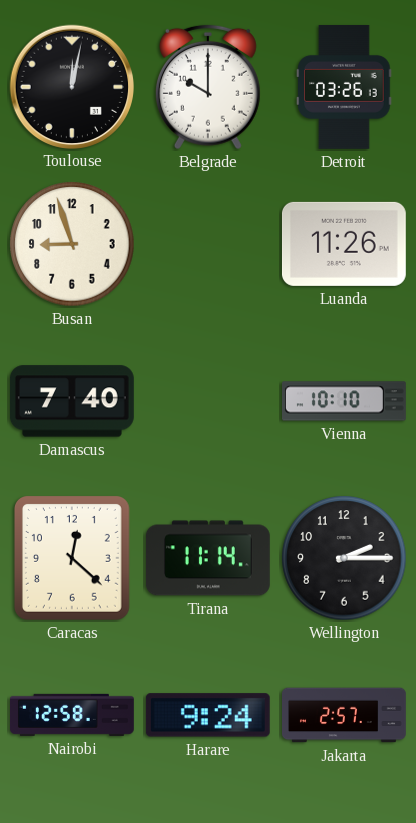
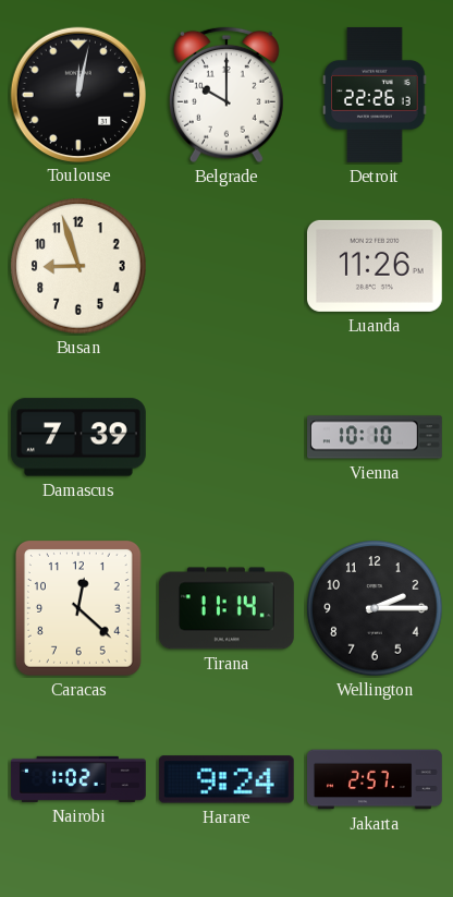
Detroit: 03:26 -> 22:26
Damascus: 7:40 -> 7:39
Nairobi: 12:58 -> 1:02
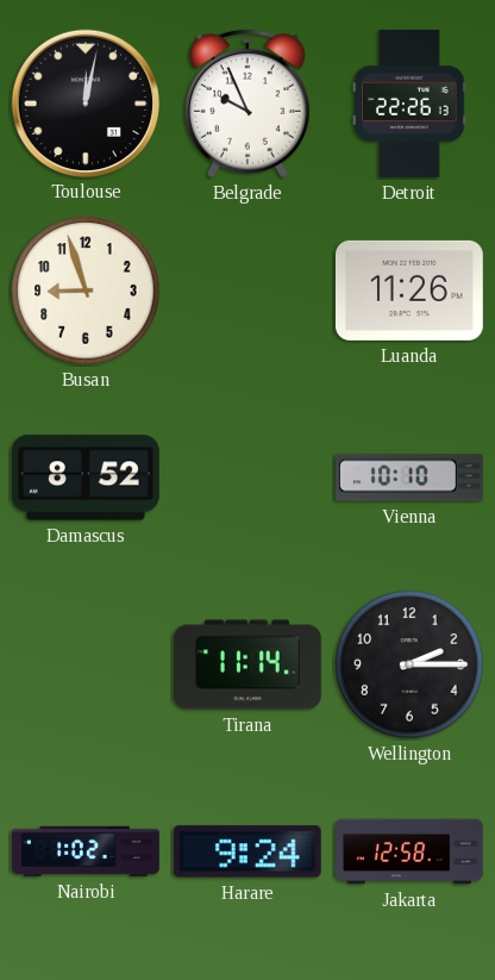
Belgrade: 10:00 -> 9:56
Damascus: 7:39 -> 8:52
Caracas: 12:22 -> none
Jakarta: 2:57 -> 12:58
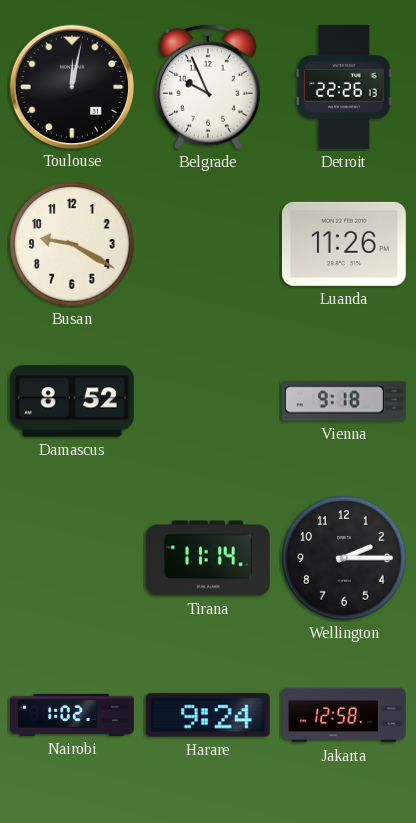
Busan: 8:57 -> 9:20
Vienna: 10:10 -> 9:18
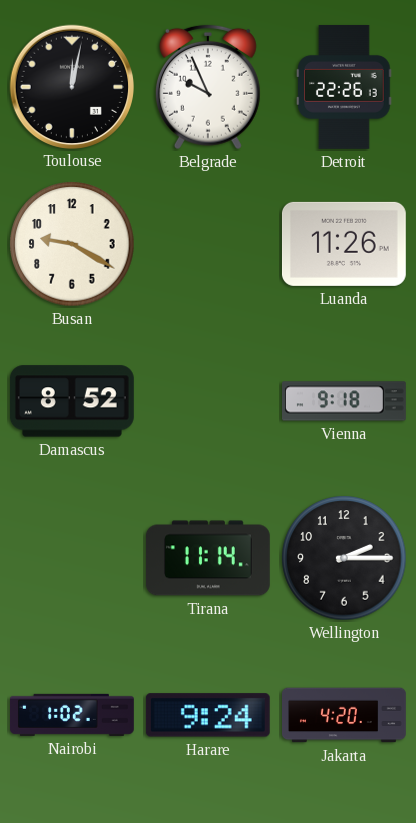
Jakarta: 12:58 -> 4:20
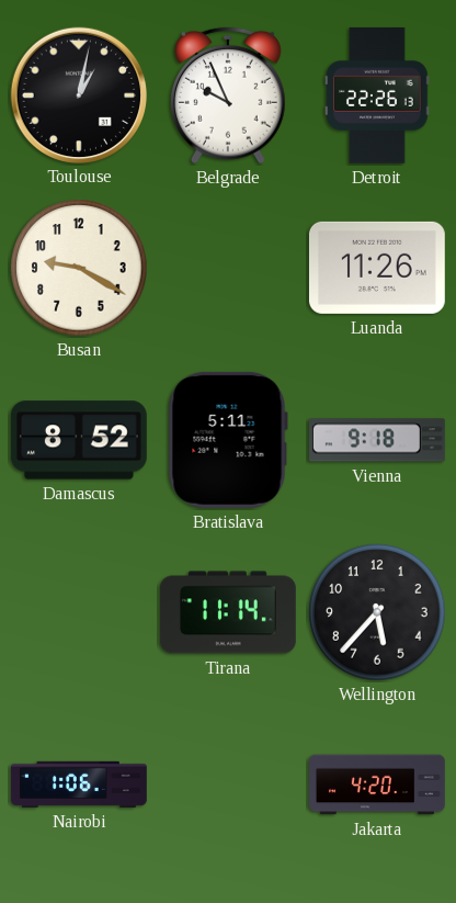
Toulouse: 12:02 -> 1:02
Bratislava: none -> 5:11
Wellington: 2:15 -> 5:37
Nairobi: 1:02 -> 1:06
Harare: 9:24 -> none
